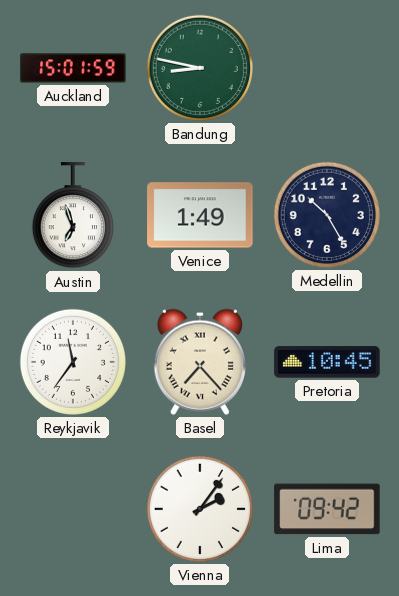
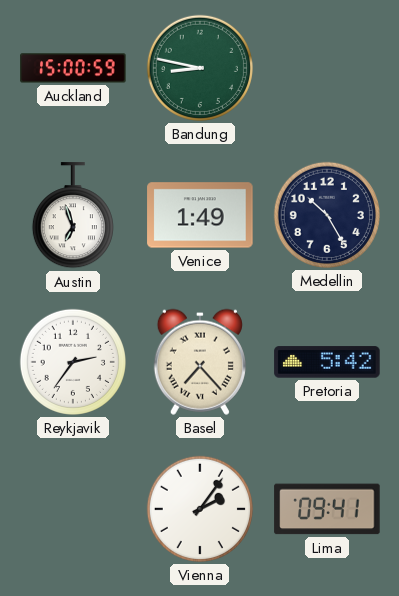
Auckland: 15:01 -> 15:00
Reykjavik: 11:36 -> 2:36
Pretoria: 10:45 -> 5:42
Lima: 09:42 -> 09:41
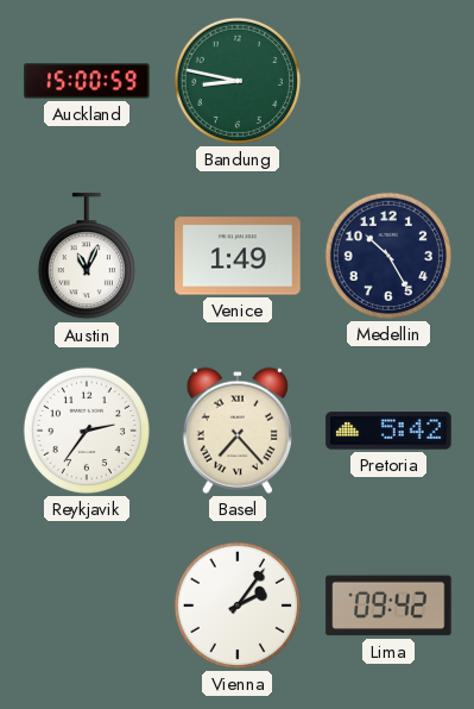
Austin: 6:57 -> 11:04
Lima: 09:41 -> 09:42
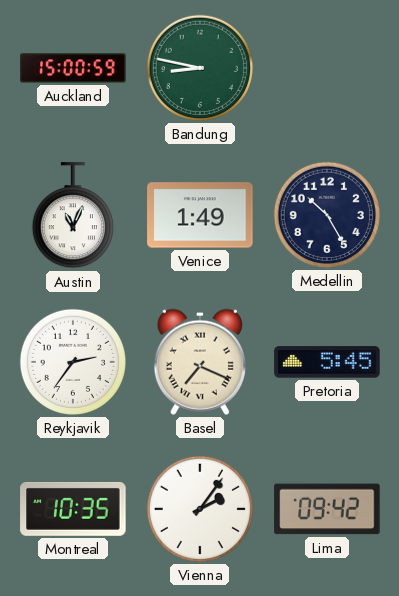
Basel: 7:23 -> 7:19
Pretoria: 5:42 -> 5:45
Montreal: none -> 10:35
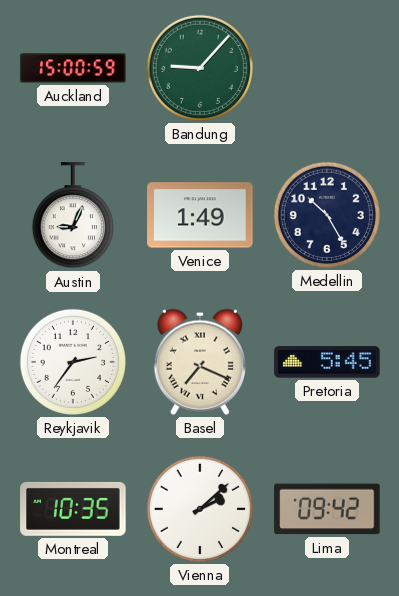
Bandung: 8:47 -> 9:07
Austin: 11:04 -> 9:04
Vienna: 2:06 -> 2:08
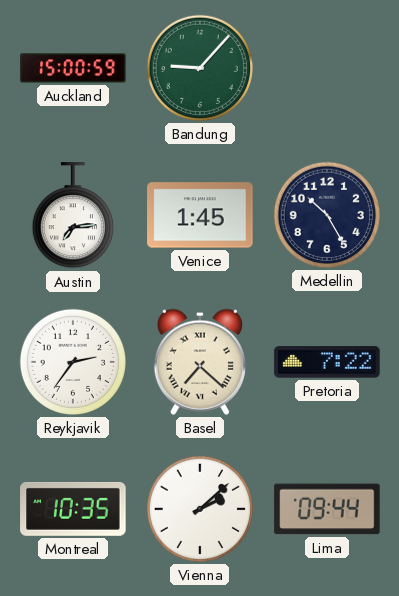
Austin: 9:04 -> 7:14
Venice: 1:49 -> 1:45
Basel: 7:19 -> 7:22
Pretoria: 5:45 -> 7:22
Lima: 09:42 -> 09:44
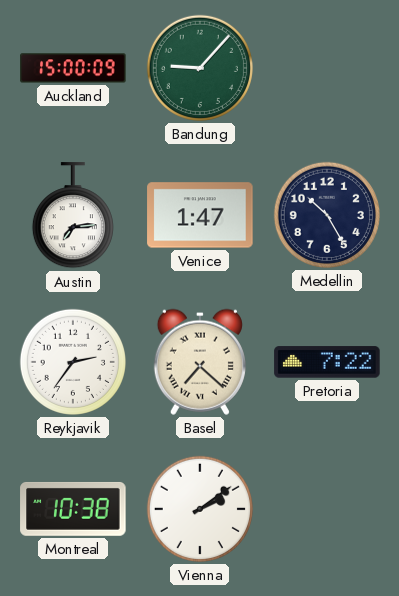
Auckland: 15:00:59 -> 15:00:09
Venice: 1:45 -> 1:47
Montreal: 10:35 -> 10:38
Vienna: 2:08 -> 2:09
Lima: 09:44 -> none
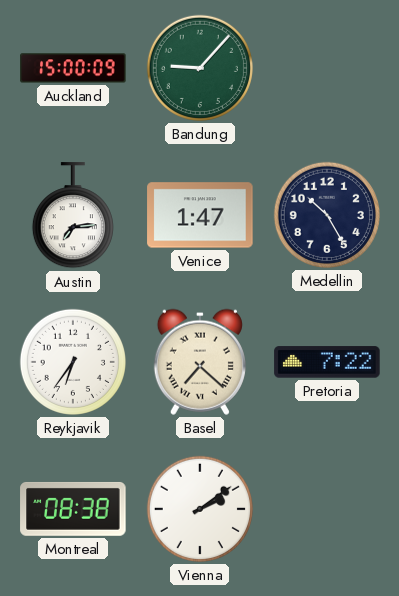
Reykjavik: 2:36 -> 6:36
Montreal: 10:38 -> 08:38
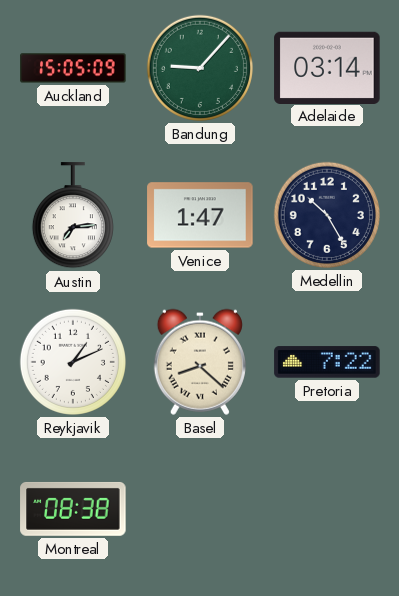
Auckland: 15:00 -> 15:05
Adelaide: none -> 03:14
Reykjavik: 6:36 -> 1:11
Basel: 7:22 -> 8:22
Vienna: 2:09 -> none
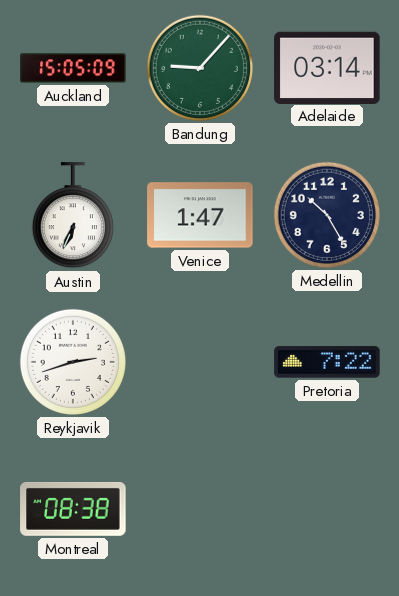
Austin: 7:14 -> 6:34
Reykjavik: 1:11 -> 2:42
Basel: 8:22 -> none
